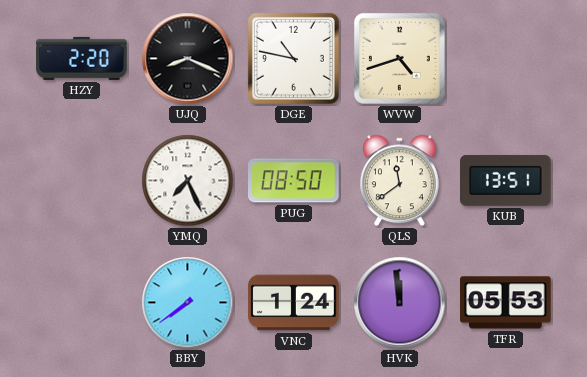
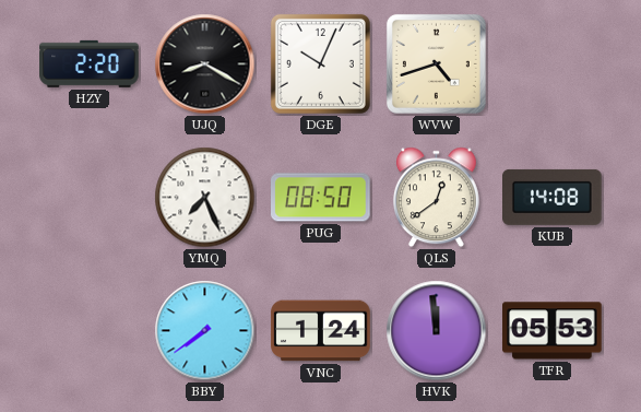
UJQ: 8:19 -> 8:20
DGE: 10:47 -> 10:04
QLS: 11:39 -> 12:39
KUB: 13:51 -> 14:08
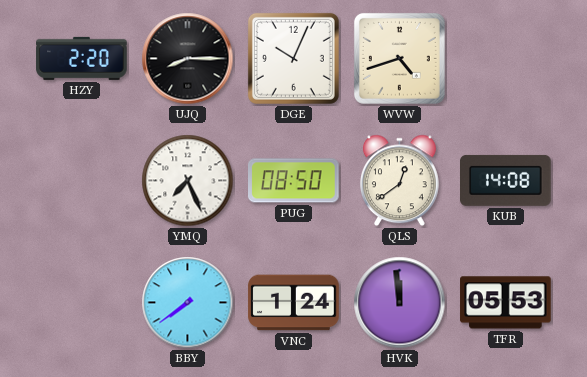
UJQ: 8:20 -> 8:15
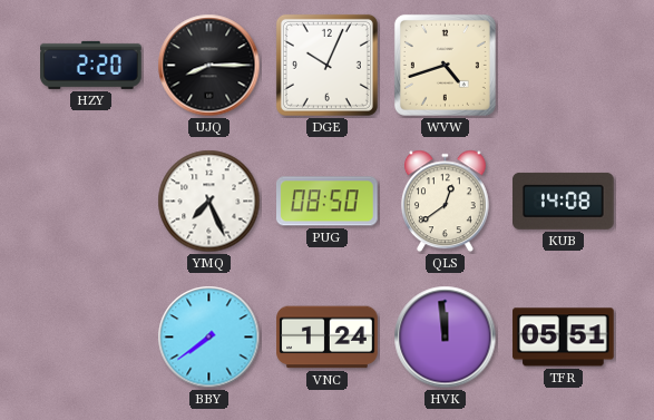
TFR: 05:53 -> 05:51
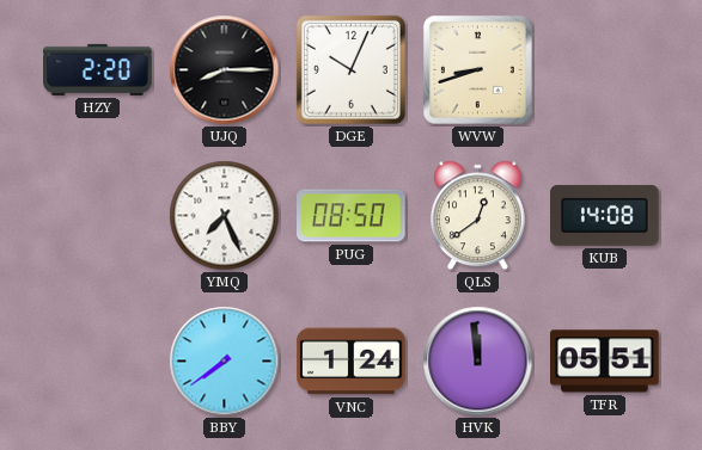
WVW: 4:42 -> 8:42
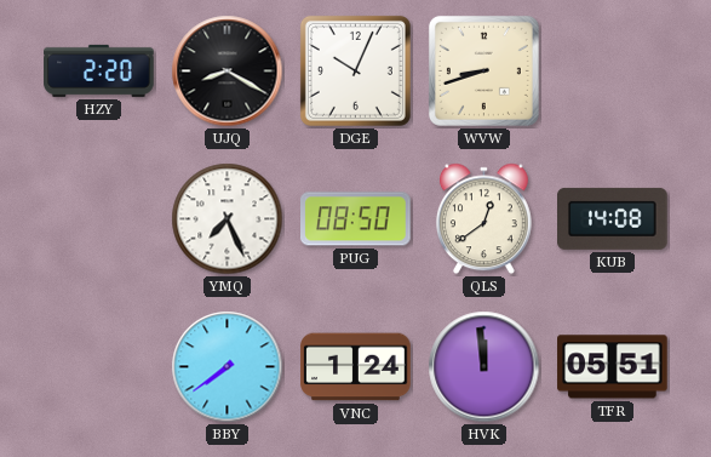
UJQ: 8:15 -> 8:20
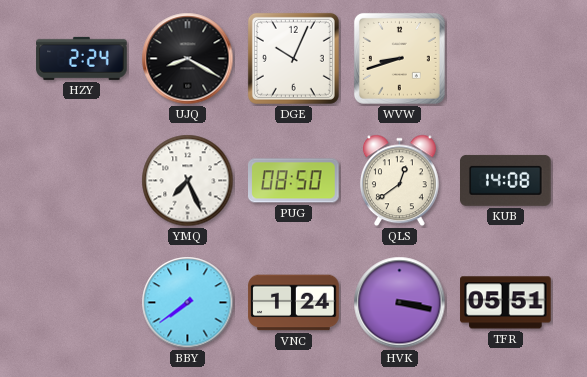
HZY: 2:20 -> 2:24
HVK: 11:59 -> 3:17
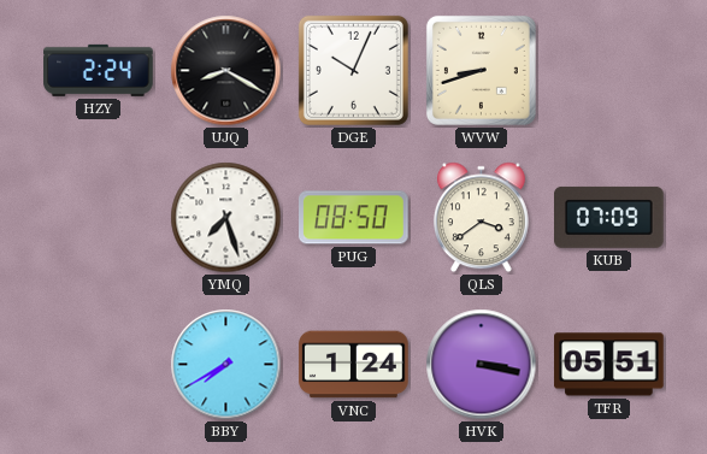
YMQ: 7:26 -> 7:27
QLS: 12:39 -> 3:39
KUB: 14:08 -> 07:09
BBY: 7:39 -> 7:40
